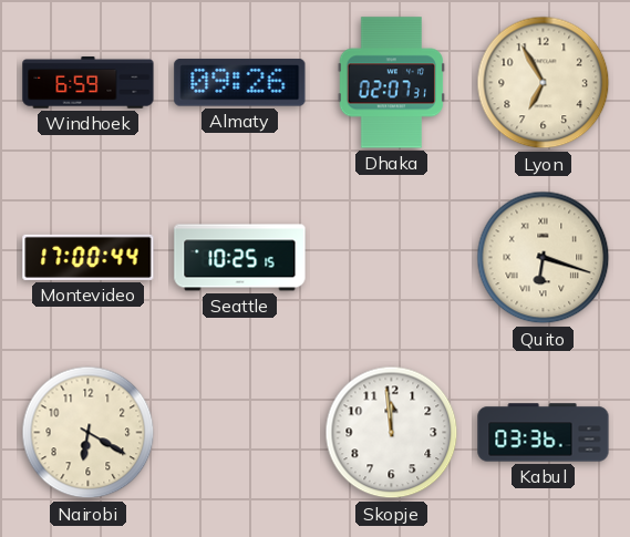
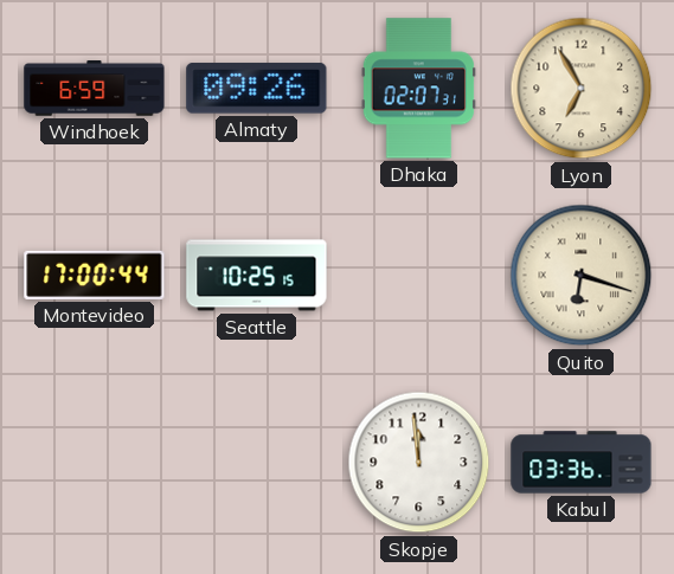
Nairobi: 6:20 -> none
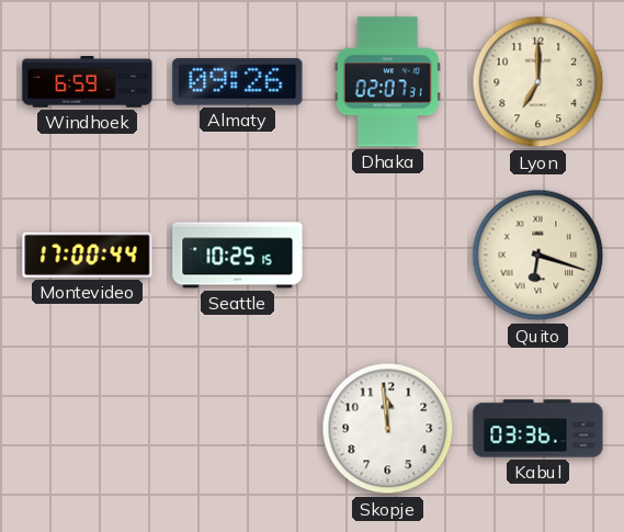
Lyon: 6:55 -> 7:00
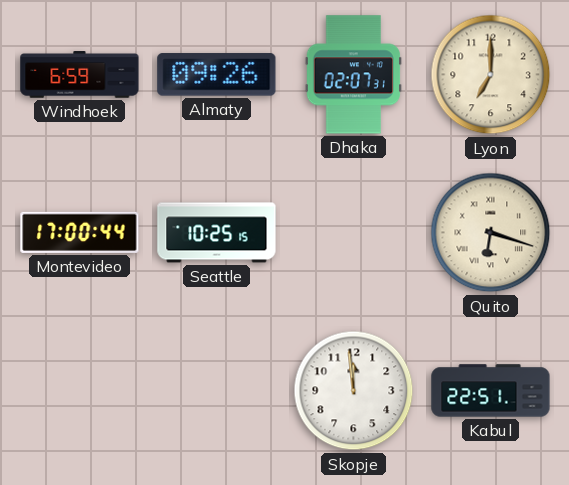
Kabul: 03:36 -> 22:51
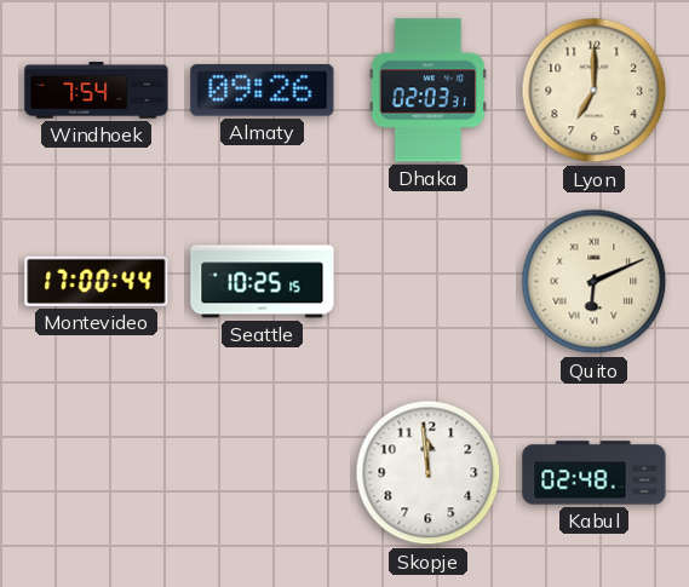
Windhoek: 6:59 -> 7:54
Dhaka: 02:07 -> 02:03
Quito: 6:18 -> 6:11
Kabul: 22:51 -> 02:48
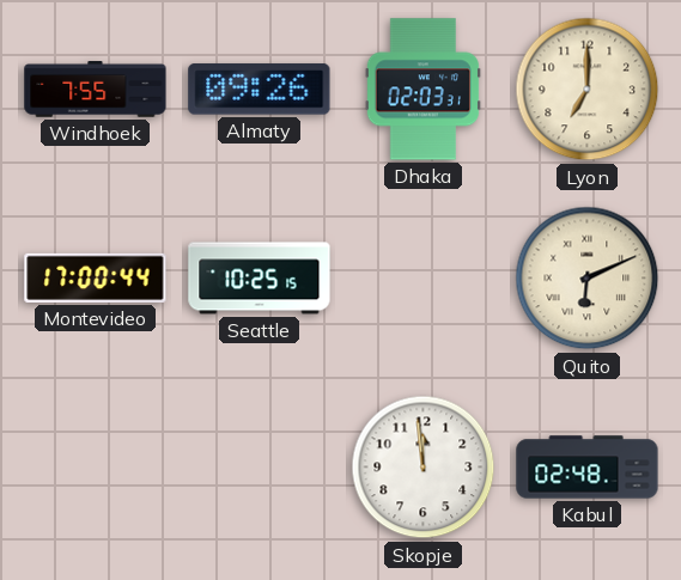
Windhoek: 7:54 -> 7:55
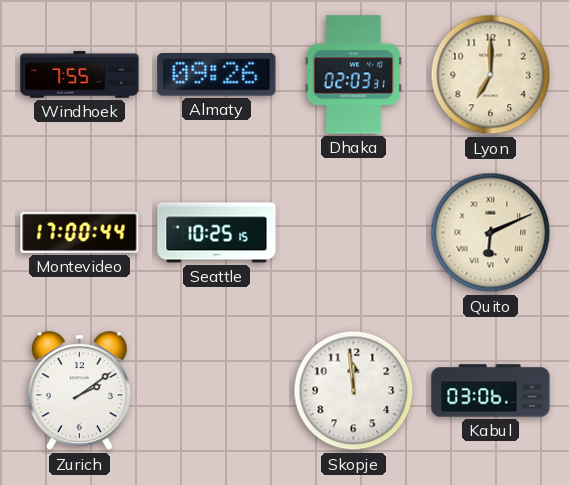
Zurich: none -> 2:09
Kabul: 02:48 -> 03:06
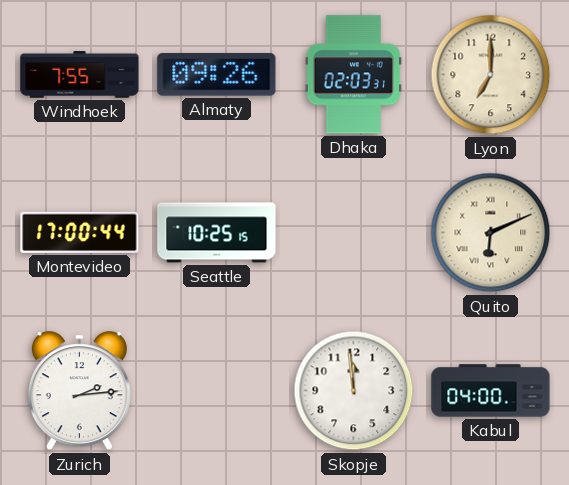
Zurich: 2:09 -> 2:14
Kabul: 03:06 -> 04:00
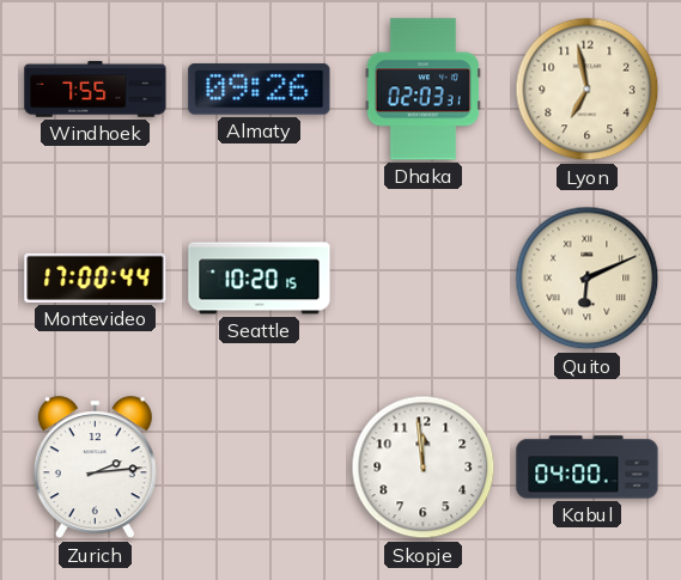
Lyon: 7:00 -> 6:58
Seattle: 10:25 -> 10:20
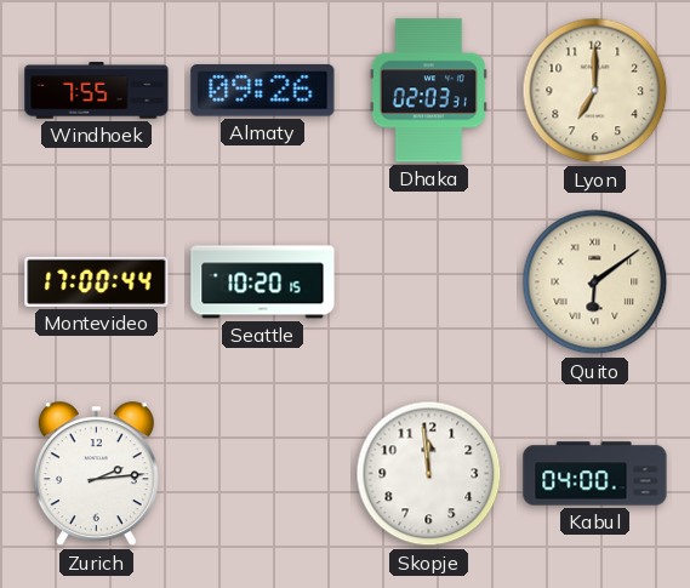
Lyon: 6:58 -> 7:00
Quito: 6:11 -> 6:09
